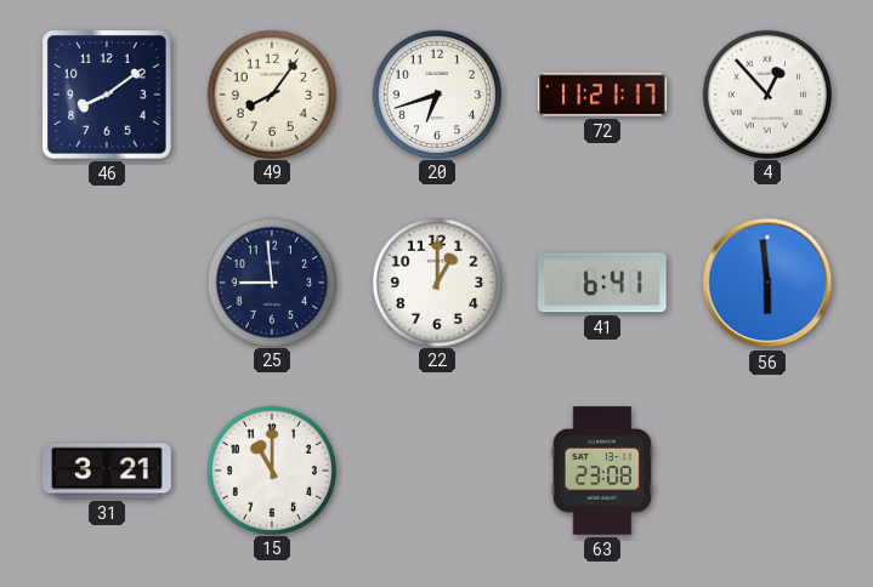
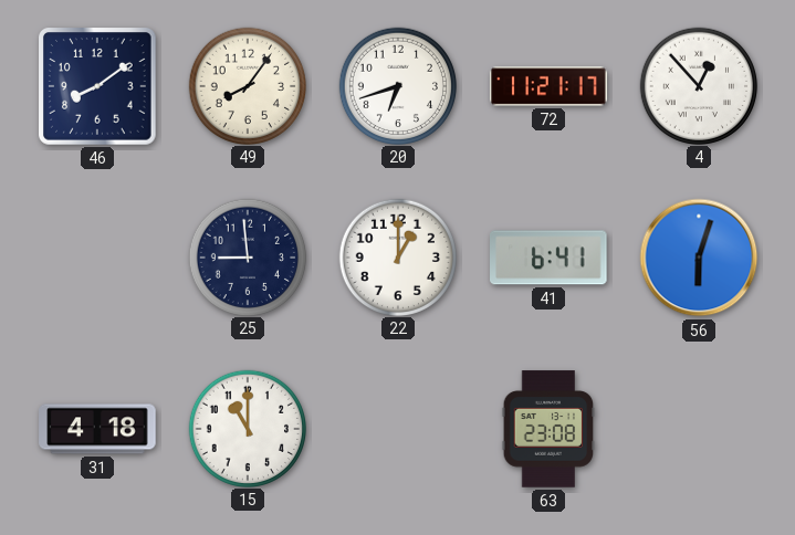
56: 5:59 -> 6:03
31: 3:21 -> 4:18
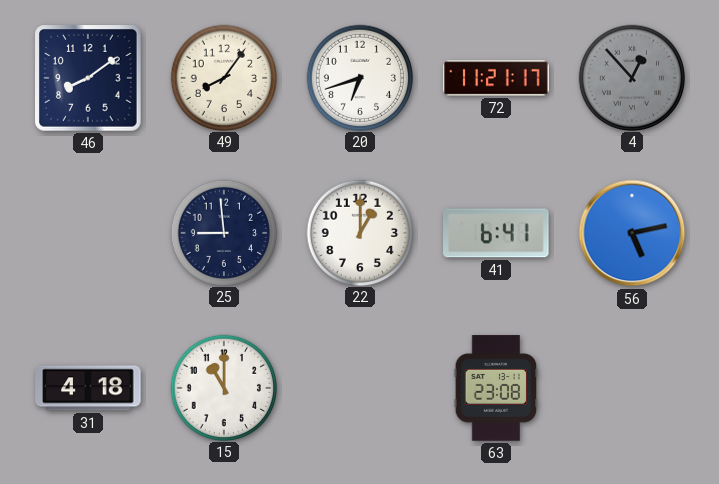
4 dial: white -> grey
56: 6:03 -> 5:13
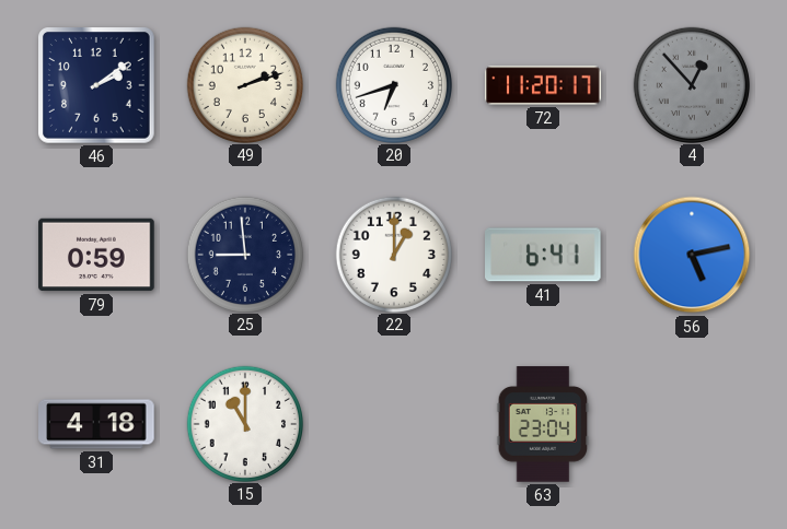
46: 8:09 -> 2:09
49: 8:06 -> 2:12
72: 11:21 -> 11:20
79: none -> 0:59
63: 23:08 -> 23:04
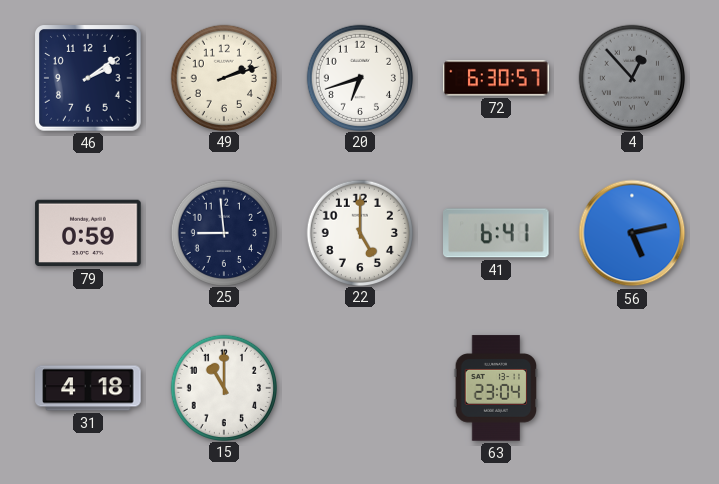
72: 11:20 -> 6:30
22: 1:00 -> 5:00
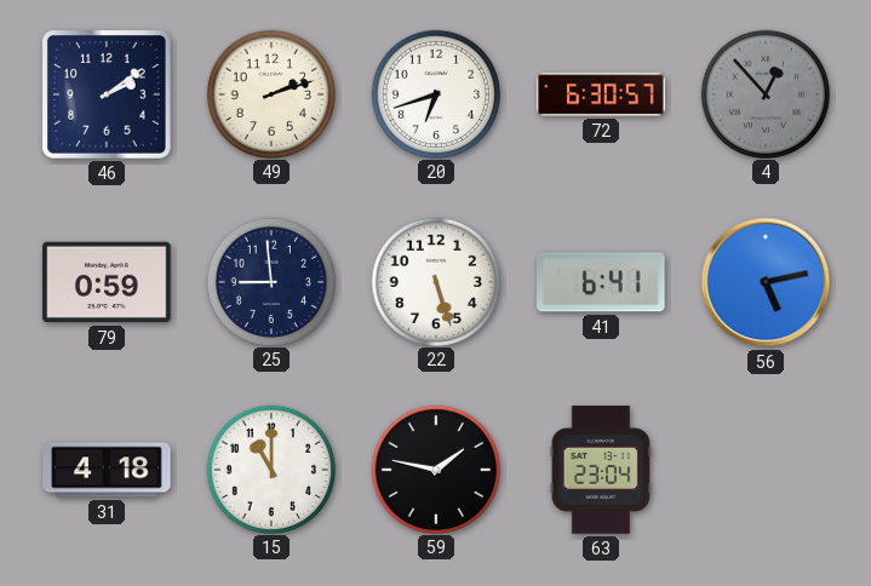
22: 5:00 -> 5:27
59: none -> 1:47
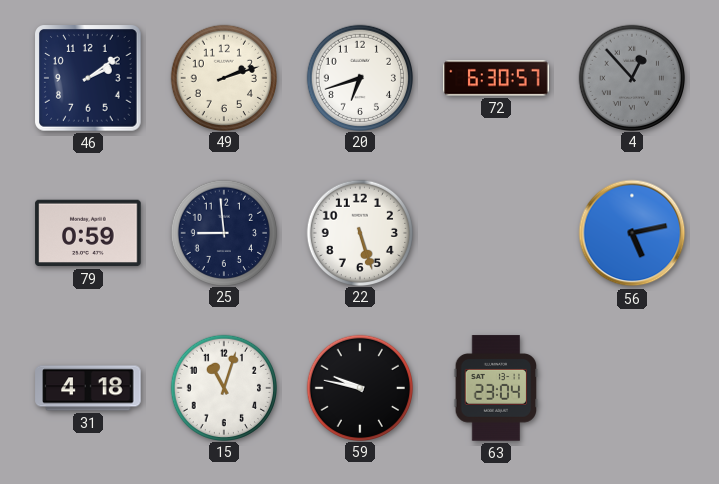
41: 6:41 -> none
15: 11:00 -> 11:03
59: 1:47 -> 9:47
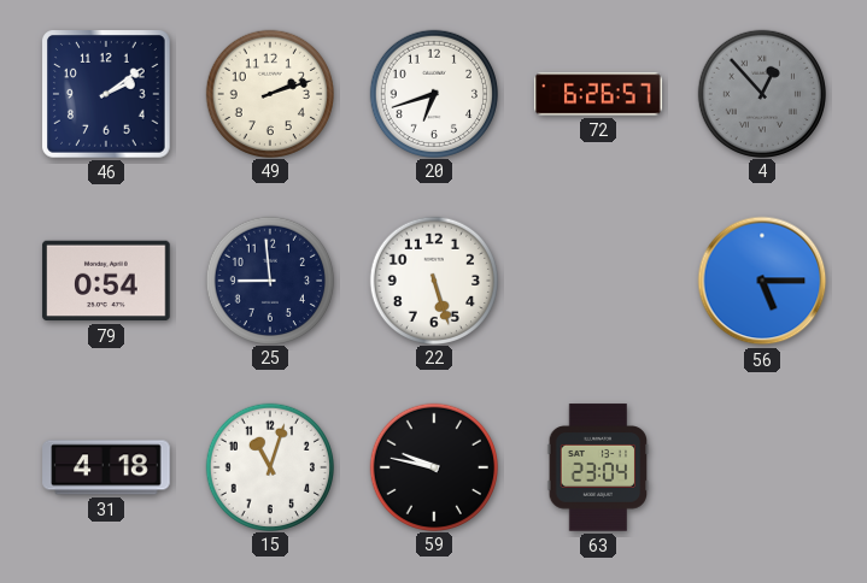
72: 6:30 -> 6:26
79: 0:59 -> 0:54
56: 5:13 -> 5:15
